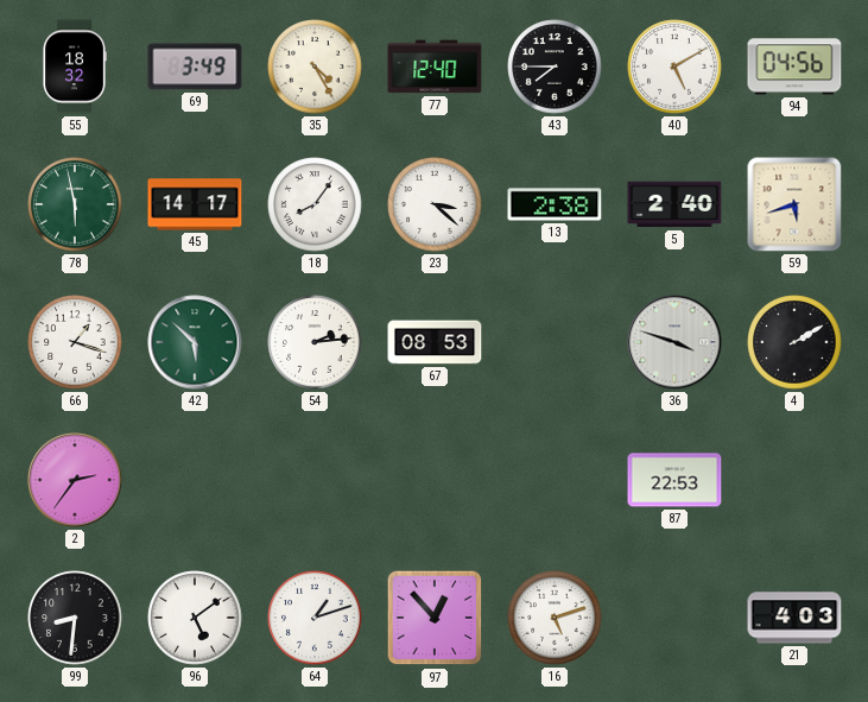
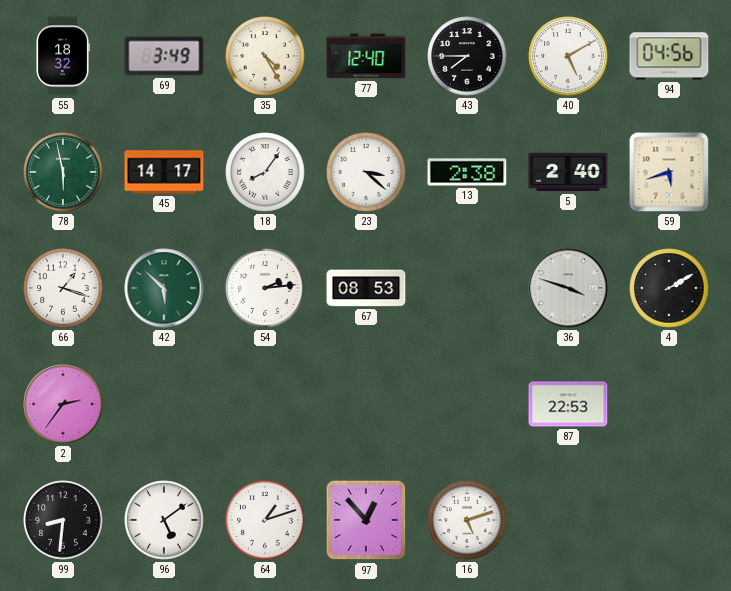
21: 4:03 -> none
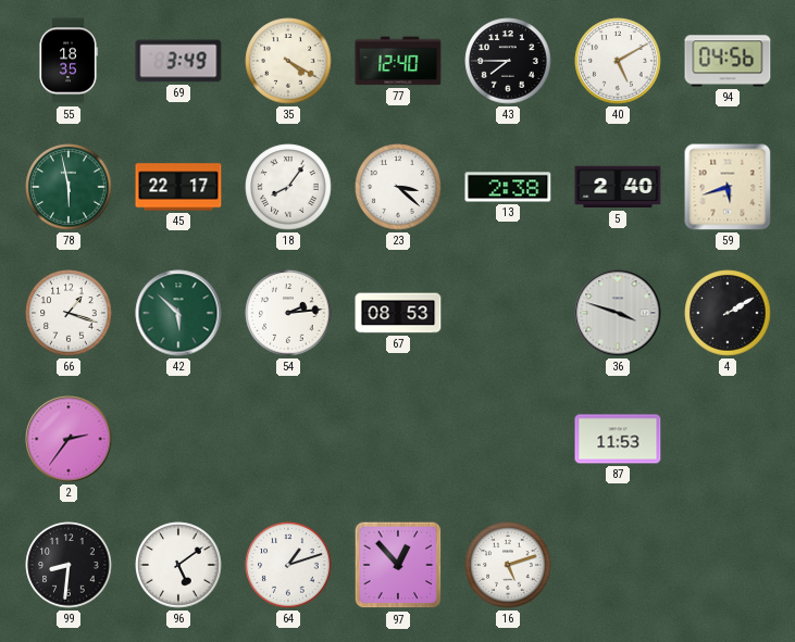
55: 18:32 -> 18:35
35: 4:25 -> 4:20
45: 14:17 -> 22:17
87: 22:53 -> 11:53
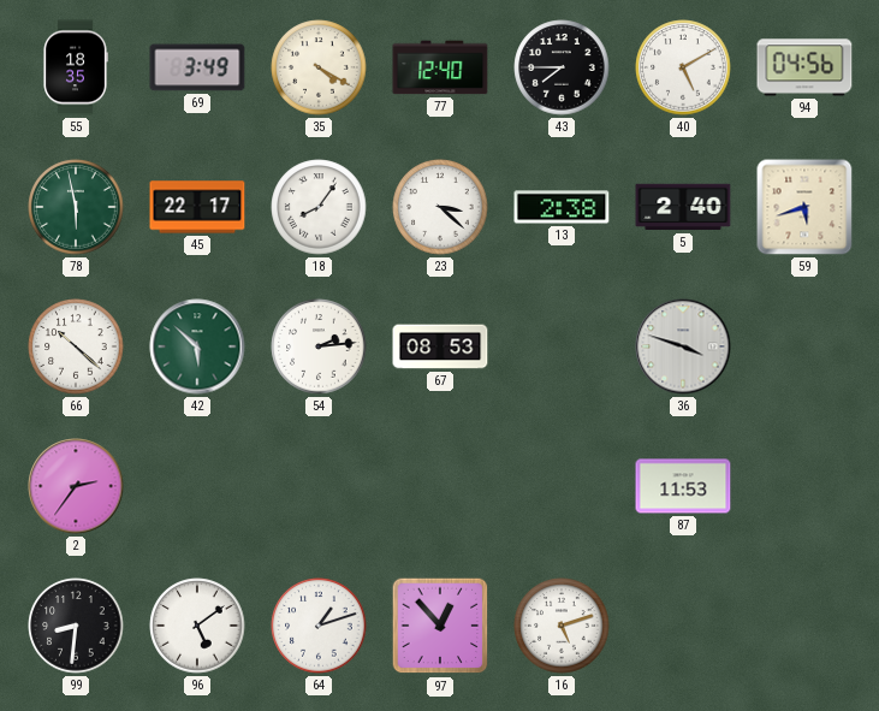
66: 1:18 -> 10:22
4: 2:10 -> none
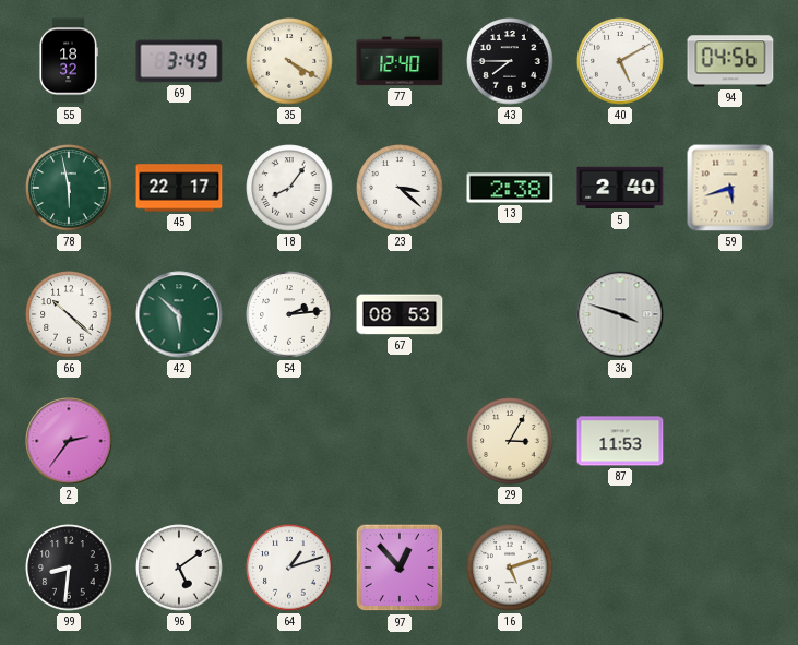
55: 18:35 -> 18:32
29: none -> 3:05
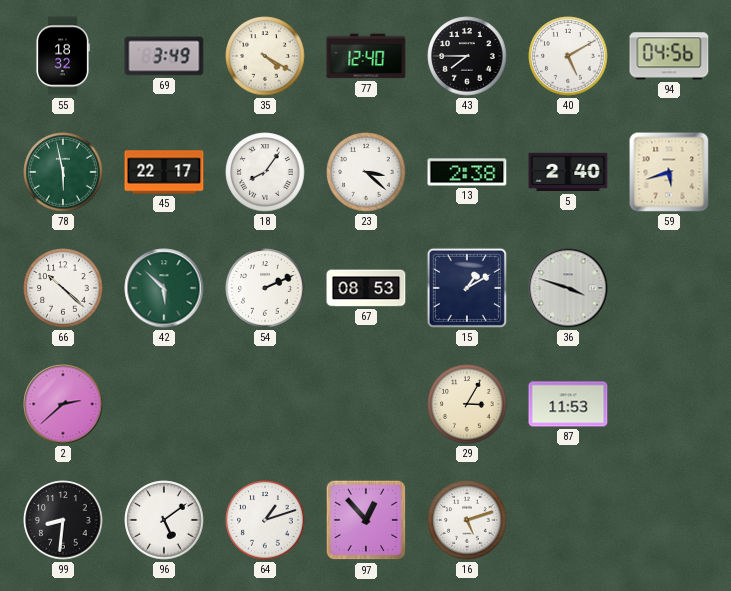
54: 2:14 -> 2:11
15: none -> 1:10
2: 2:36 -> 2:38
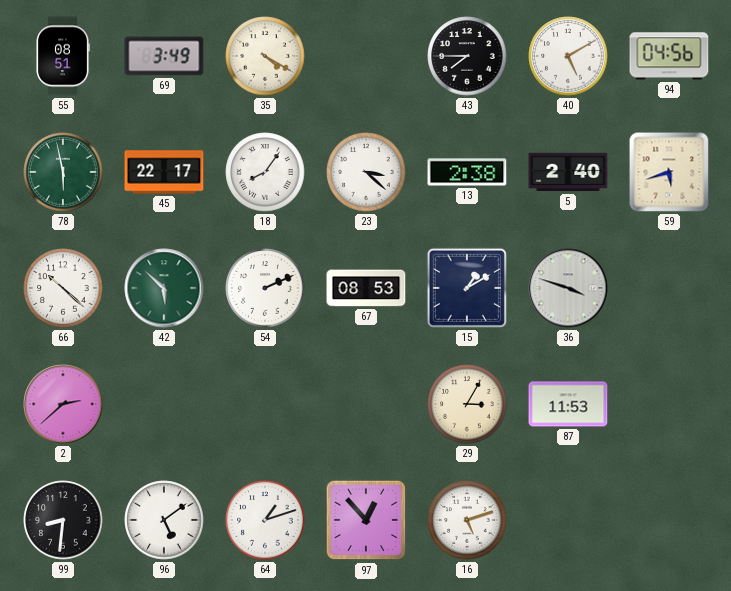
55: 18:32 -> 08:51
77: 12:40 -> none
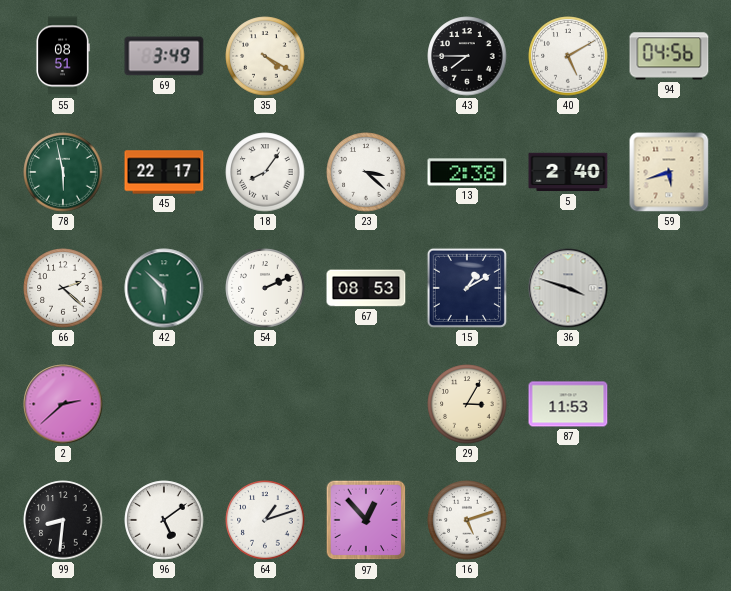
66: 10:22 -> 2:22
